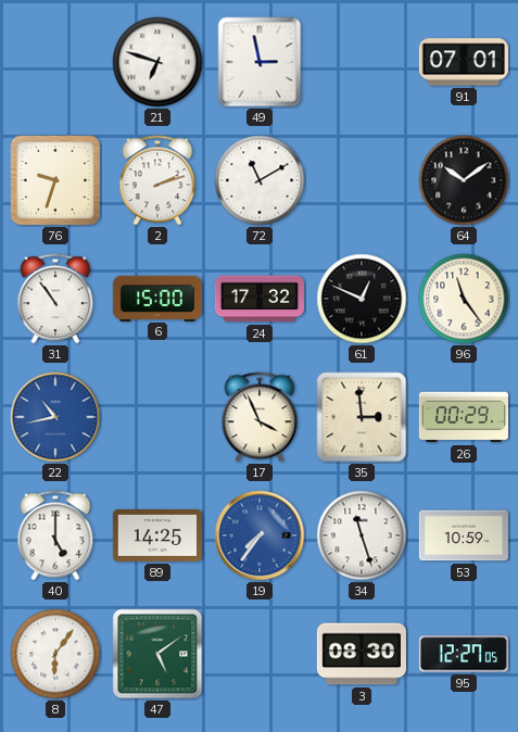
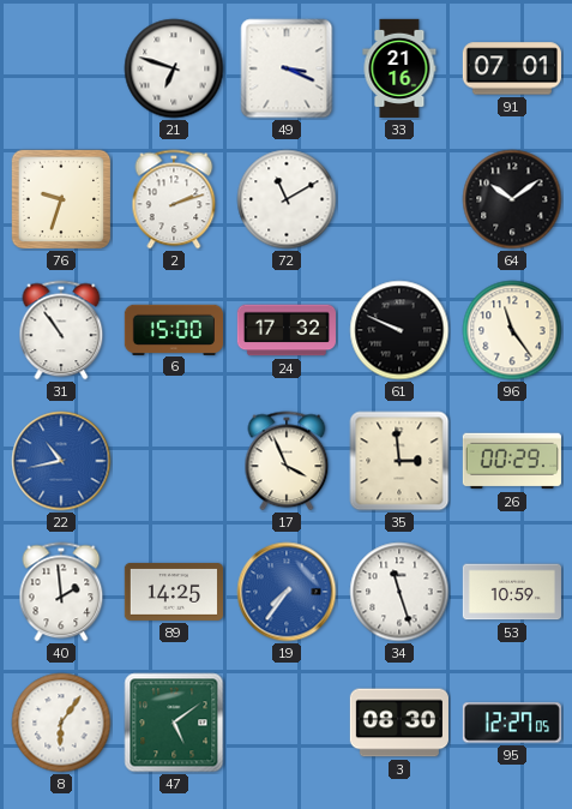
49: 2:58 -> 3:19
33: none -> 21:16
61: 12:49 -> 9:49
40: 5:00 -> 1:59
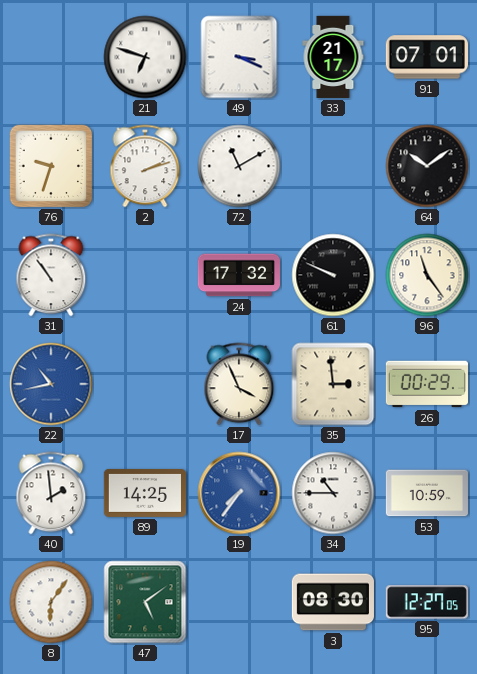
33: 21:16 -> 21:17
6: 15:00 -> none
34: 11:27 -> 10:45
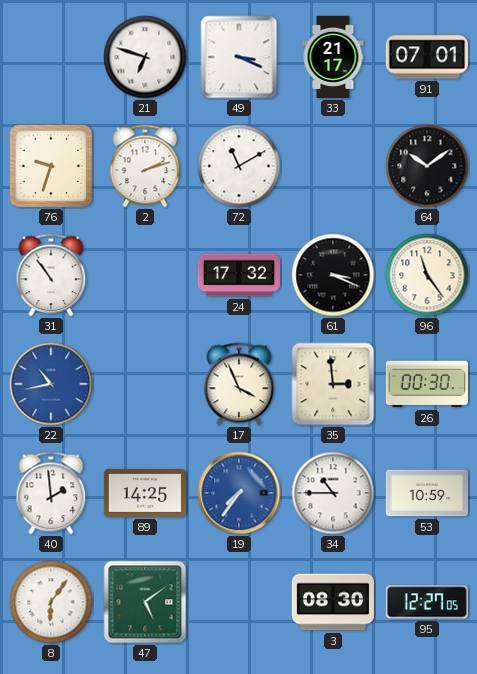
61: 9:49 -> 3:19
26: 00:29 -> 00:30
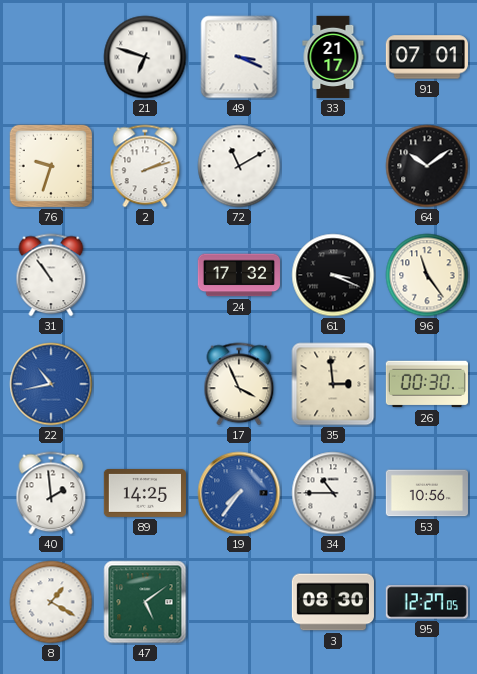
53: 10:59 -> 10:56
8: 6:06 -> 1:20
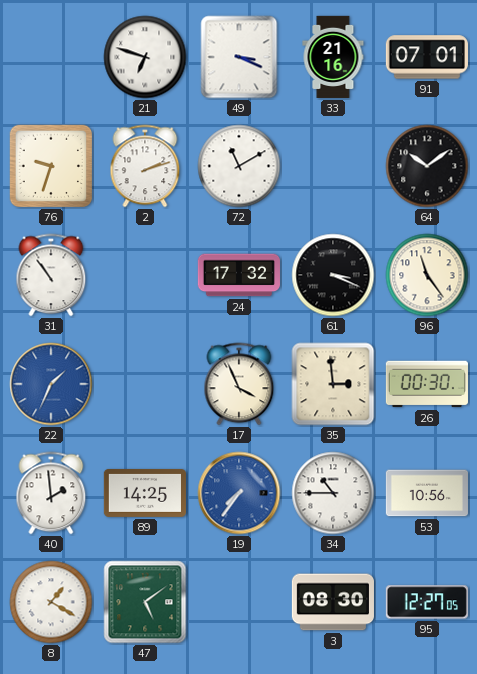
33: 21:17 -> 21:16
22: 10:43 -> 1:34
